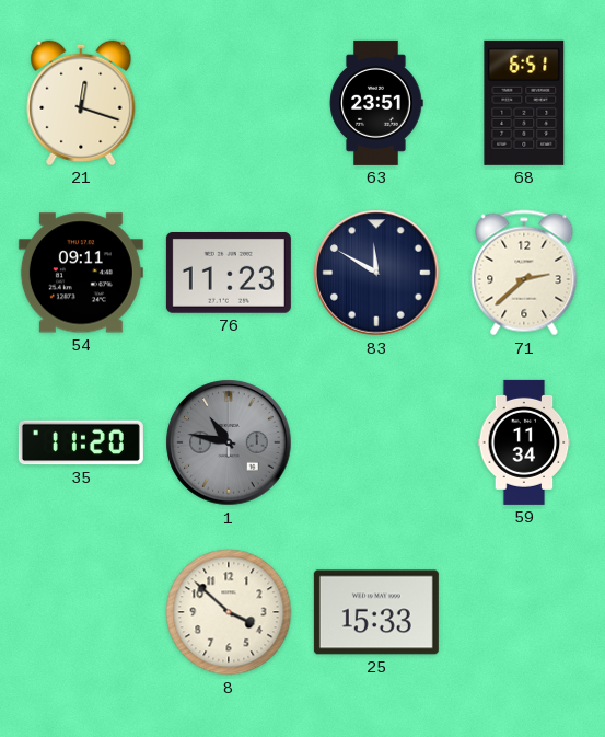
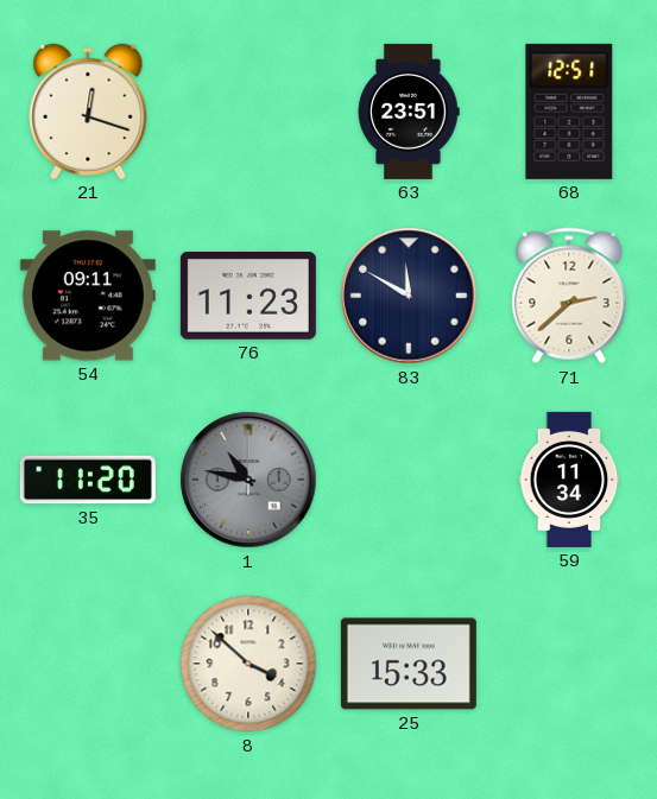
68: 6:51 -> 12:51
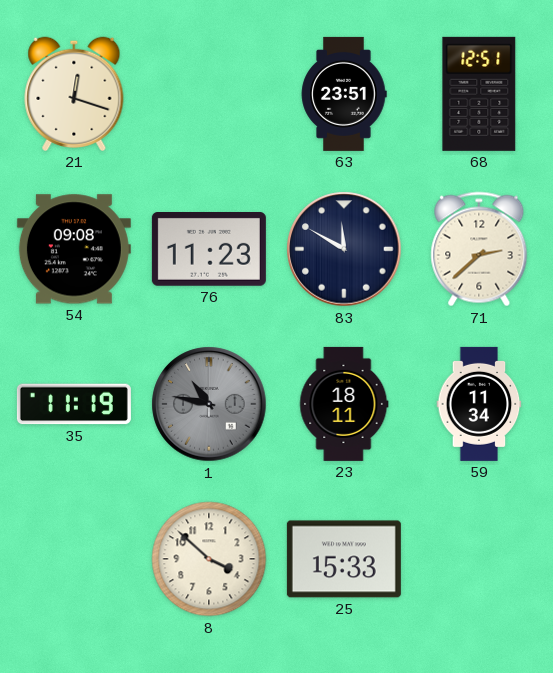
54: 09:11 -> 09:08
35: 11:20 -> 11:19
23: none -> 18:11
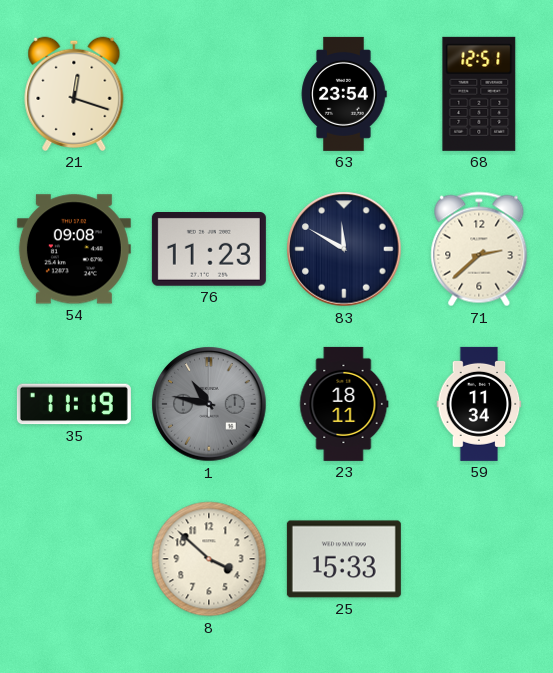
63: 23:51 -> 23:54
